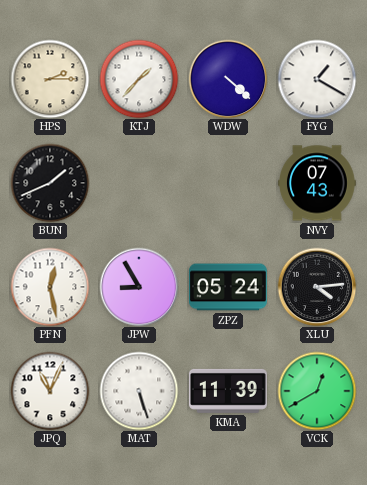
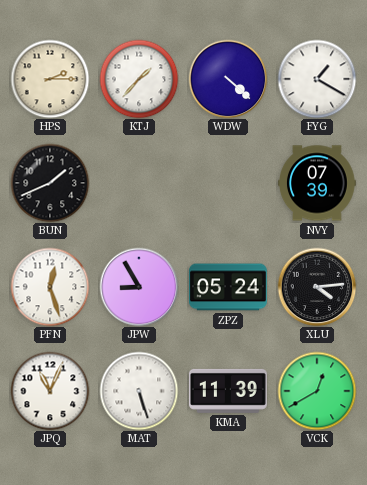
NVY: 07:43 -> 07:39
PFN: 12:28 -> 12:27
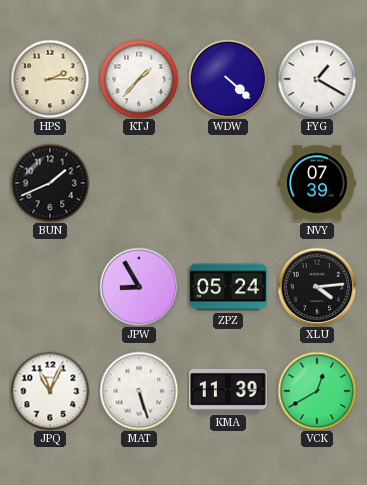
PFN: 12:27 -> none
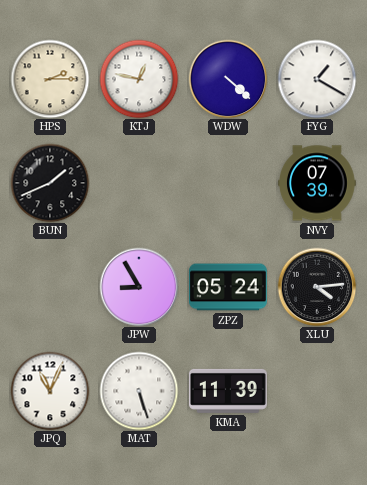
KTJ: 1:37 -> 12:47
VCK: 12:40 -> none
